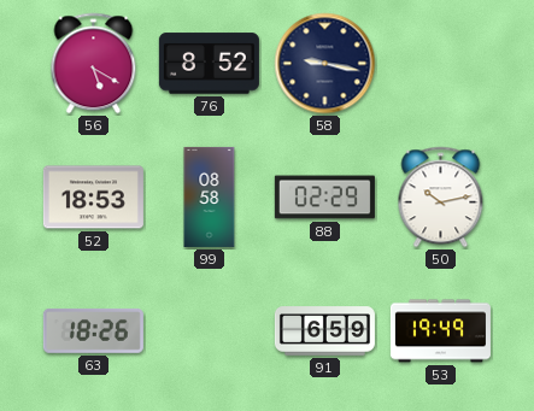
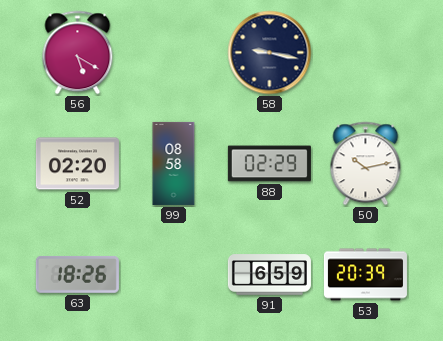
76: 8:52 -> none
52: 18:53 -> 02:20
53: 19:49 -> 20:39
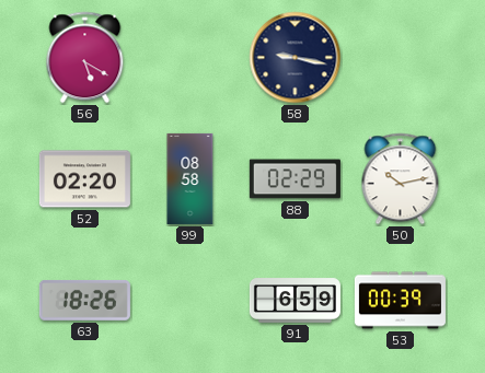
53: 20:39 -> 00:39
